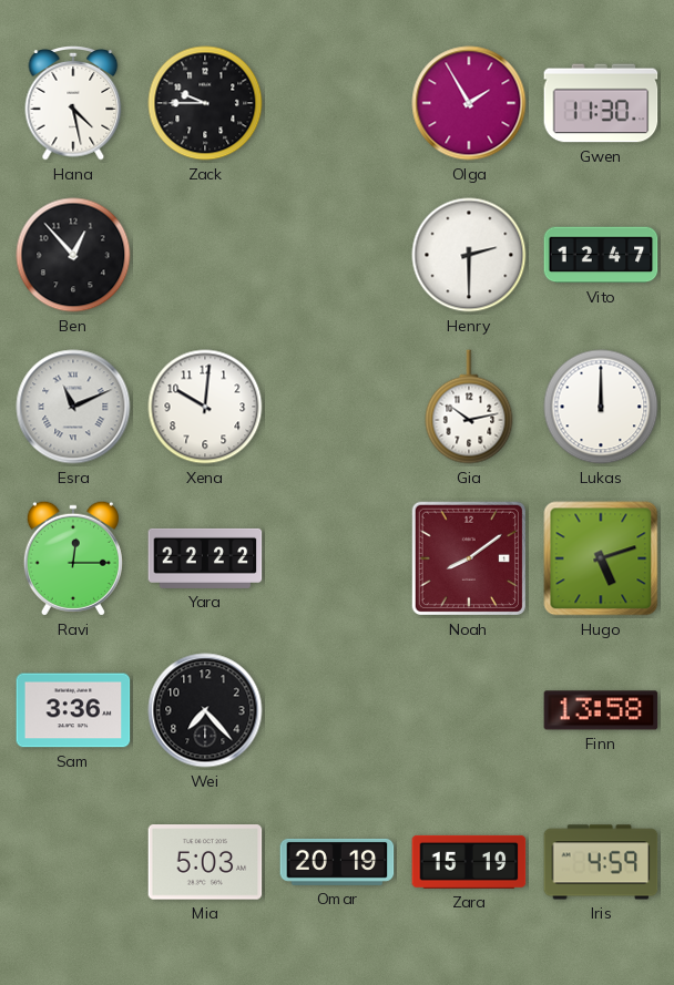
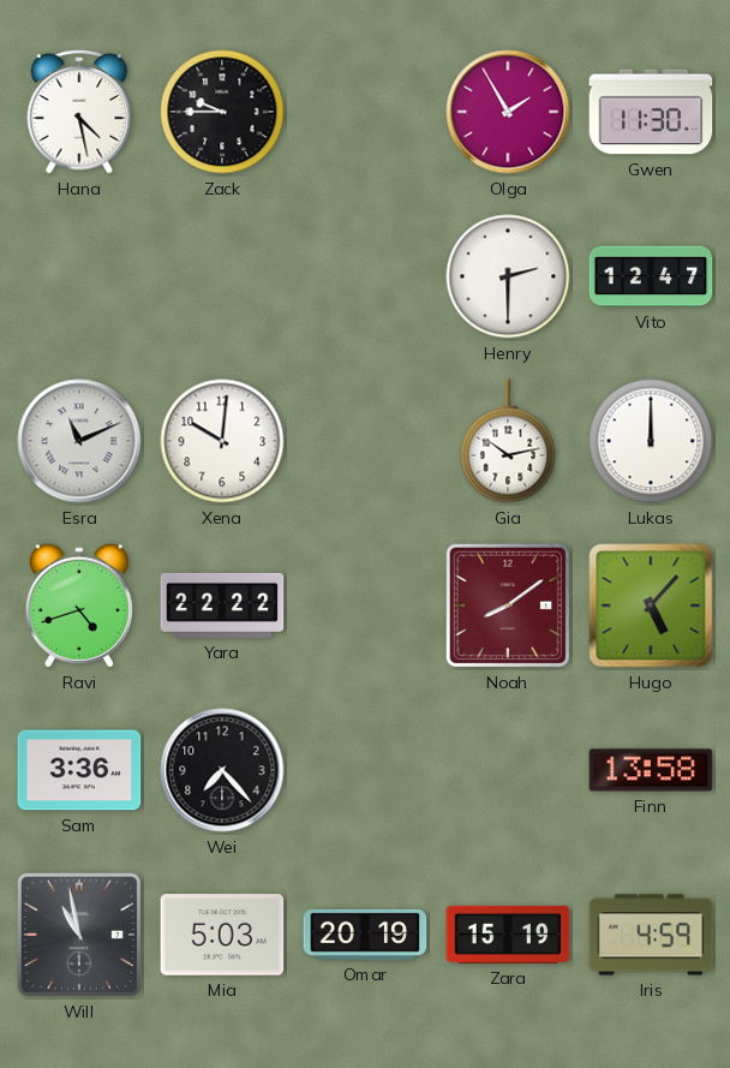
Ben: 12:53 -> none
Ravi: 12:15 -> 4:42
Hugo: 5:12 -> 5:07
Will: none -> 10:58
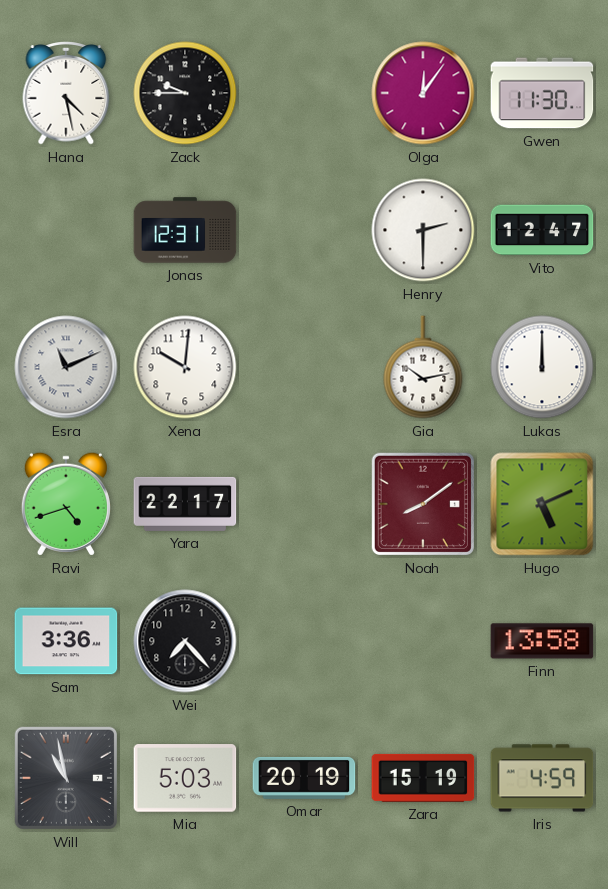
Olga: 1:55 -> 12:06
Jonas: none -> 12:31
Yara: 22:22 -> 22:17
Hugo: 5:07 -> 5:11
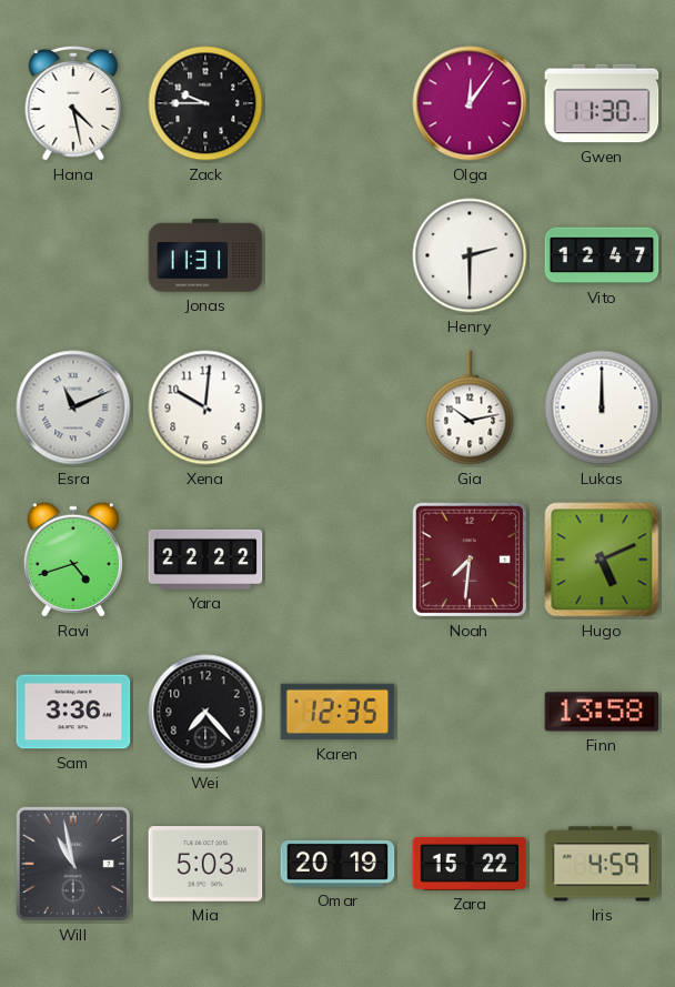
Jonas: 12:31 -> 11:31
Yara: 22:17 -> 22:22
Noah: 8:09 -> 7:31
Karen: none -> 12:35
Zara: 15:19 -> 15:22
